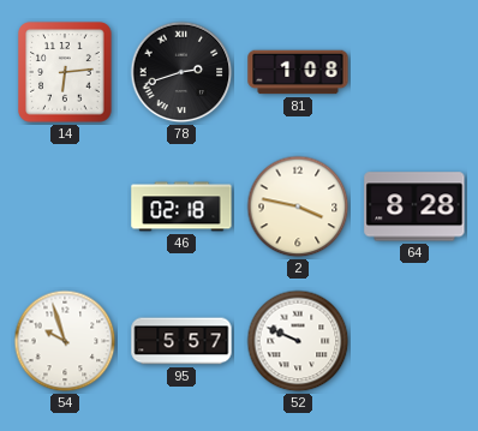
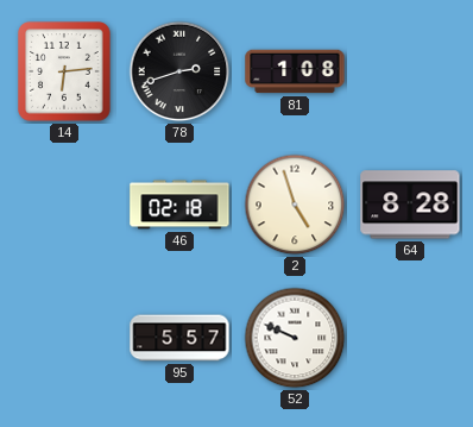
2: 3:47 -> 4:57
54: 9:57 -> none
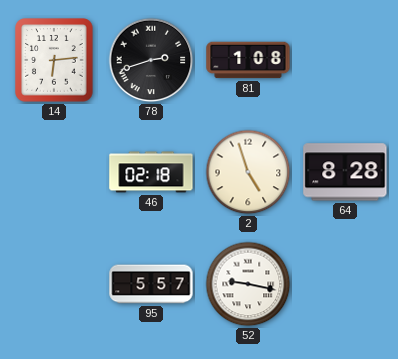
52: 9:49 -> 9:17
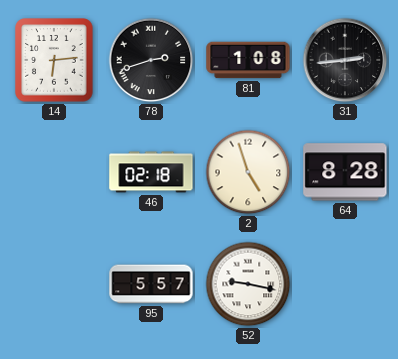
31: none -> 2:44
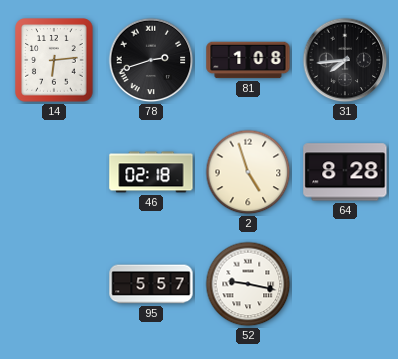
31: 2:44 -> 7:44
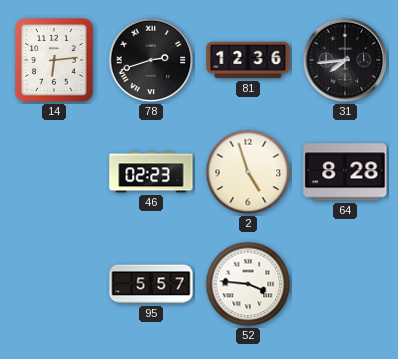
81: 1:08 -> 12:36
46: 02:18 -> 02:23
52: 9:17 -> 3:46
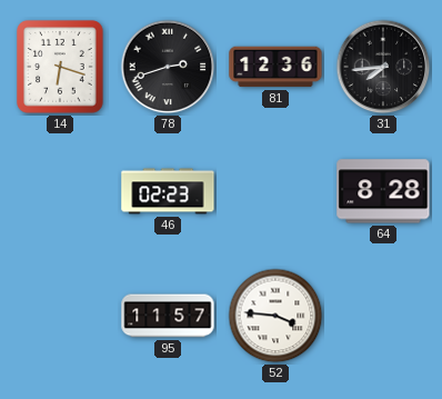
14: 6:14 -> 6:18
2: 4:57 -> none
95: 5:57 -> 11:57
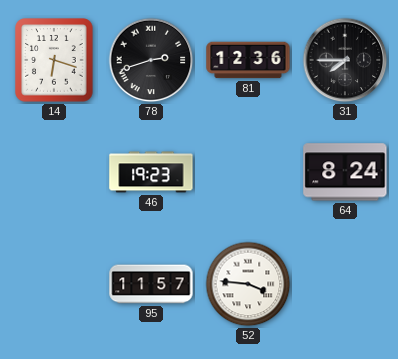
31: 7:44 -> 7:45
46: 02:23 -> 19:23
64: 8:28 -> 8:24
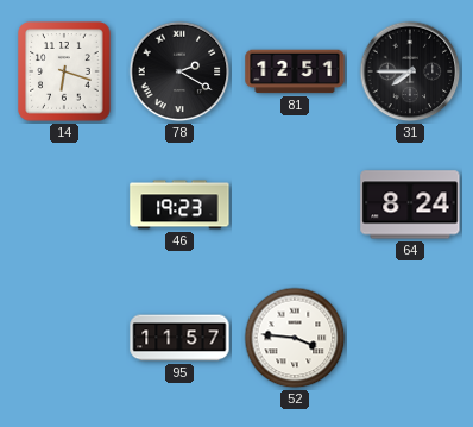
78: 2:42 -> 2:20
81: 12:36 -> 12:51
